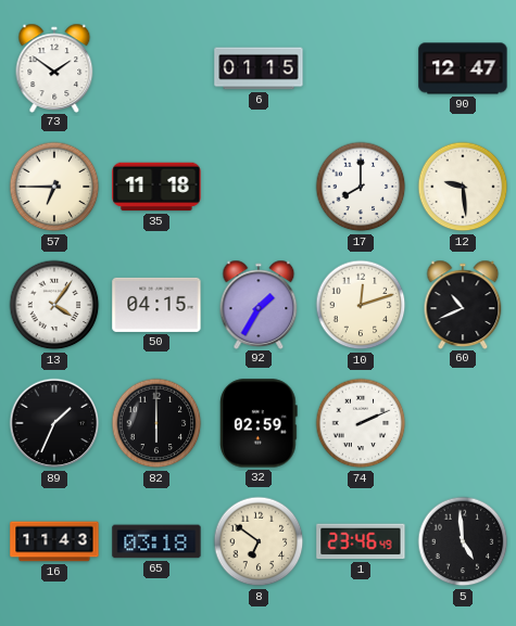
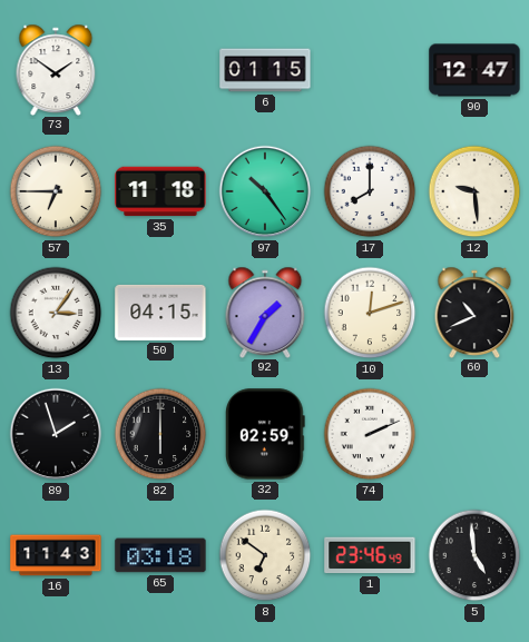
97: none -> 10:24
13: 4:06 -> 3:06
89: 1:34 -> 1:57
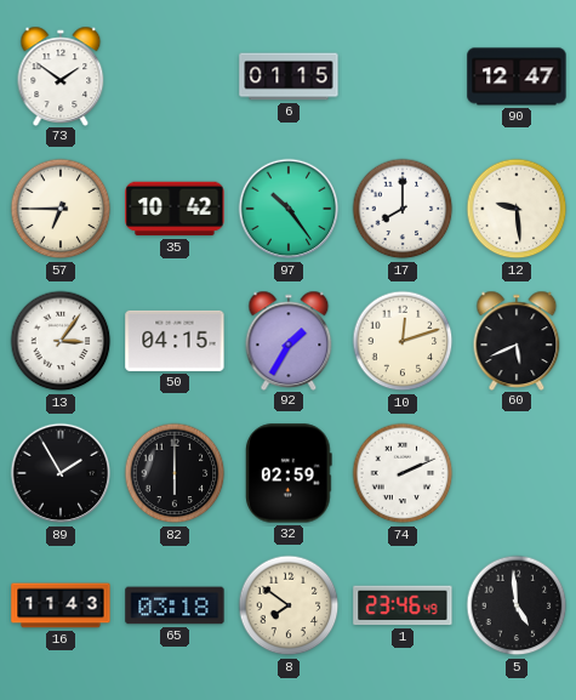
35: 11:18 -> 10:42
60: 10:41 -> 5:41
89: 1:57 -> 1:55
8: 6:51 -> 7:51
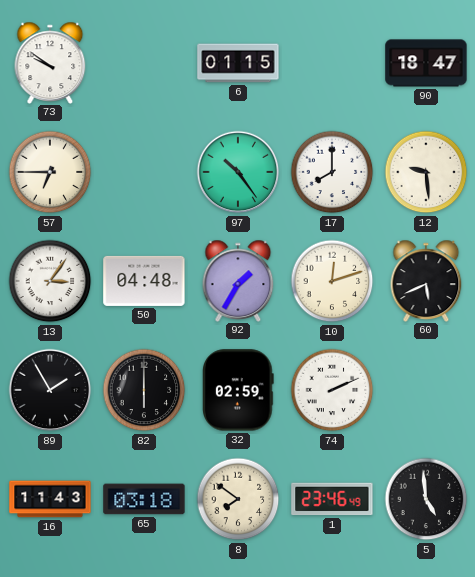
73: 1:51 -> 9:51
90: 12:47 -> 18:47
35: 10:42 -> none
50: 04:15 -> 04:48
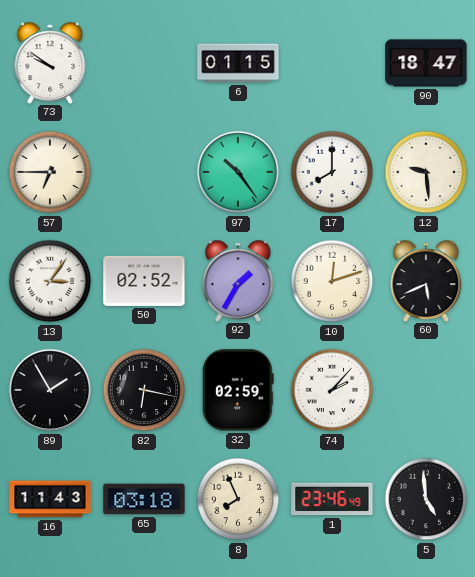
50: 04:48 -> 02:52
82: 6:00 -> 6:17
74: 2:11 -> 2:07
8: 7:51 -> 7:56
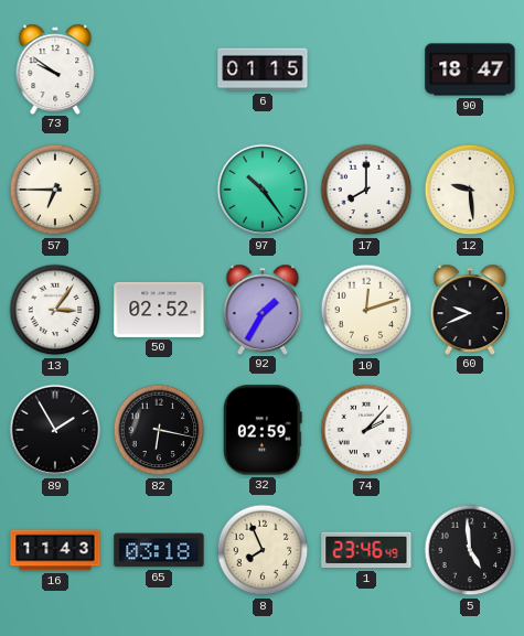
60: 5:41 -> 9:41
